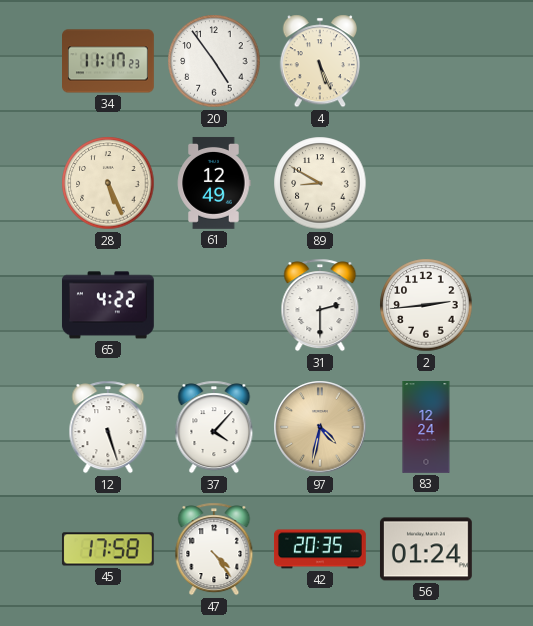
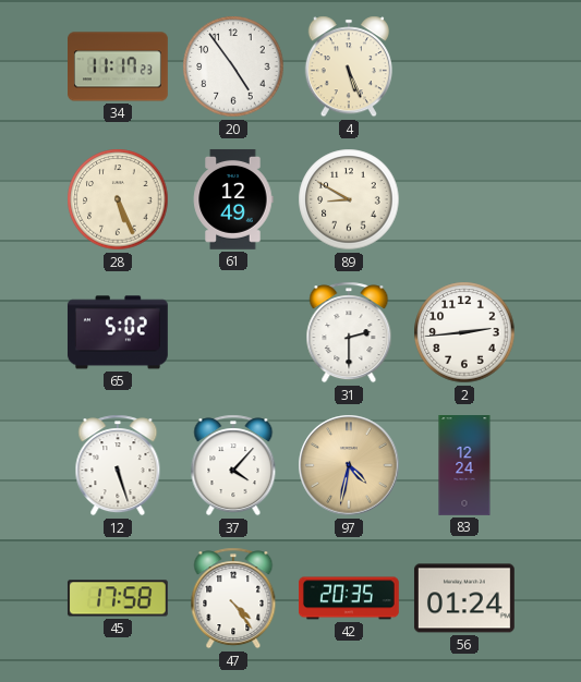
65: 4:22 -> 5:02
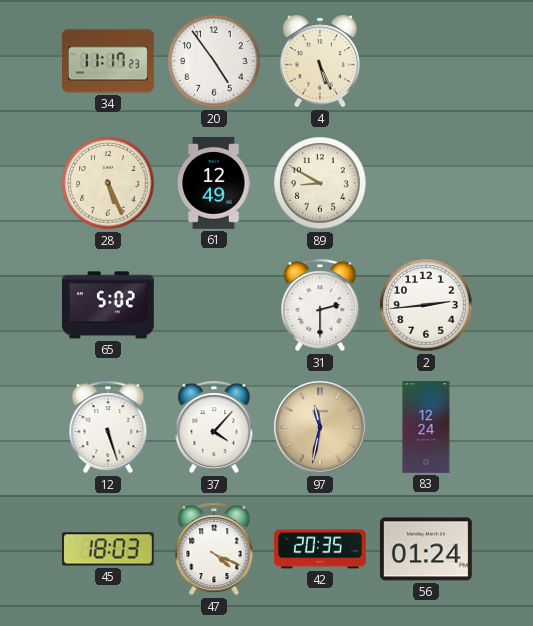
97: 4:32 -> 11:32
45: 17:58 -> 18:03
47: 4:24 -> 4:19
